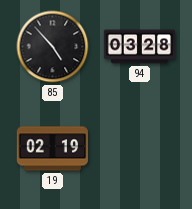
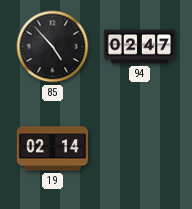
94: 03:28 -> 02:47
19: 02:19 -> 02:14
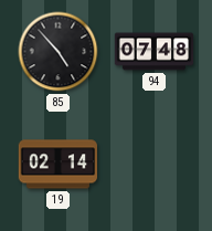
94: 02:47 -> 07:48
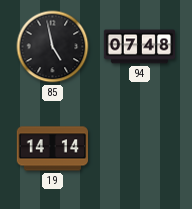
85: 4:53 -> 4:58
19: 02:14 -> 14:14
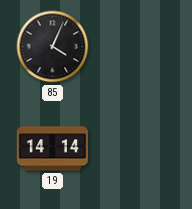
85: 4:58 -> 4:04
94: 07:48 -> none
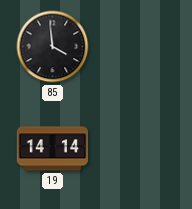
85: 4:04 -> 3:59
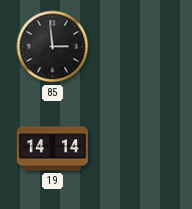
85: 3:59 -> 2:59
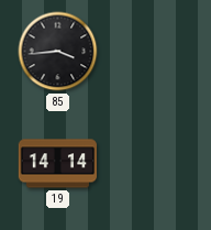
85: 2:59 -> 3:44
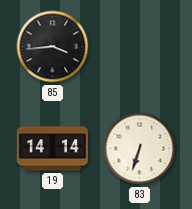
83: none -> 6:33
